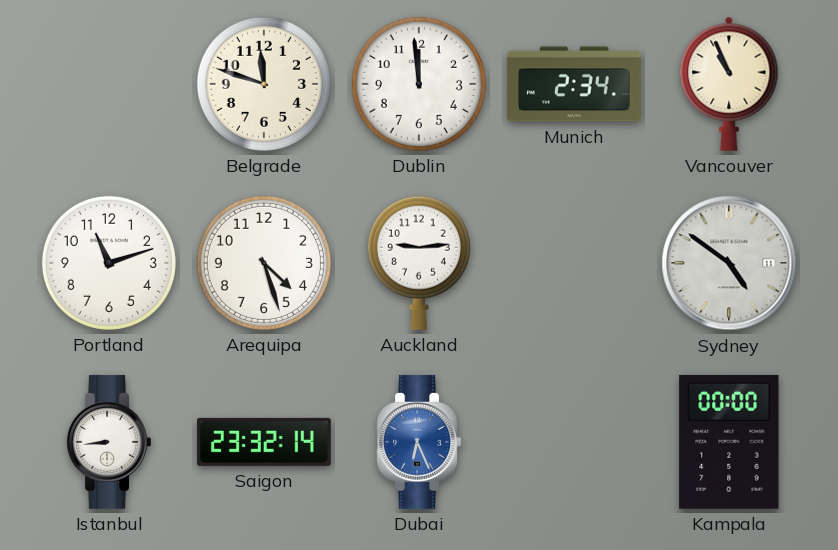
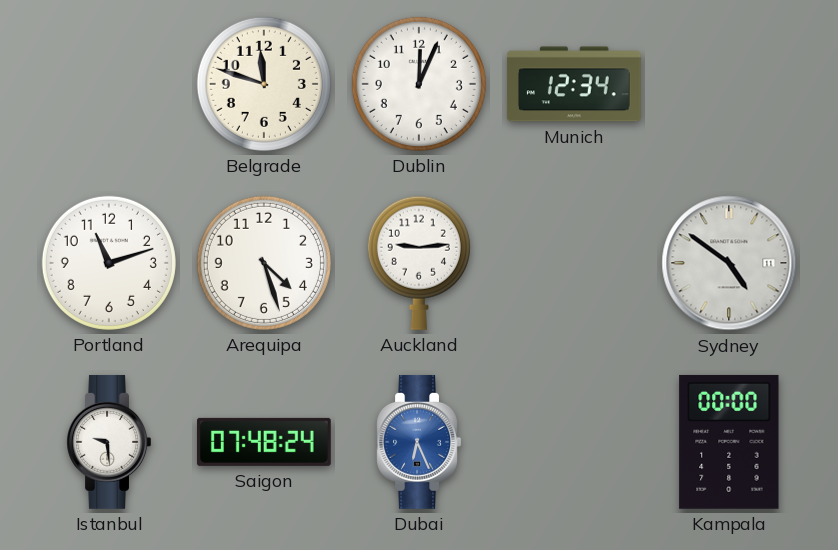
Dublin: 11:59 -> 12:04
Munich: 2:34 -> 12:34
Vancouver: 10:56 -> none
Istanbul: 8:44 -> 9:29
Saigon: 23:32 -> 07:48
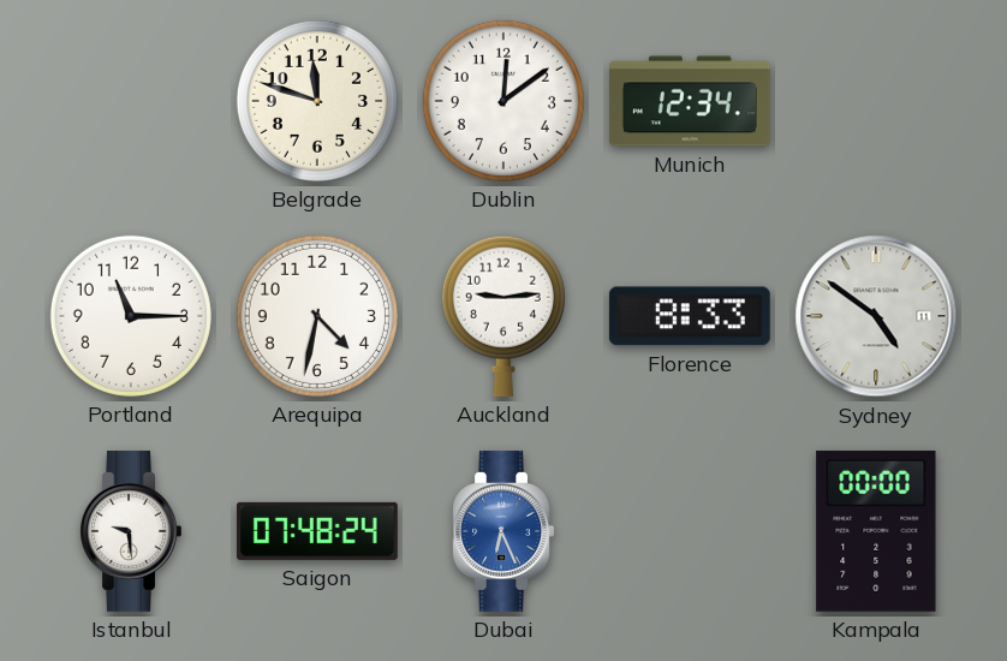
Dublin: 12:04 -> 12:09
Portland: 11:12 -> 11:15
Arequipa: 4:27 -> 4:32
Florence: none -> 8:33
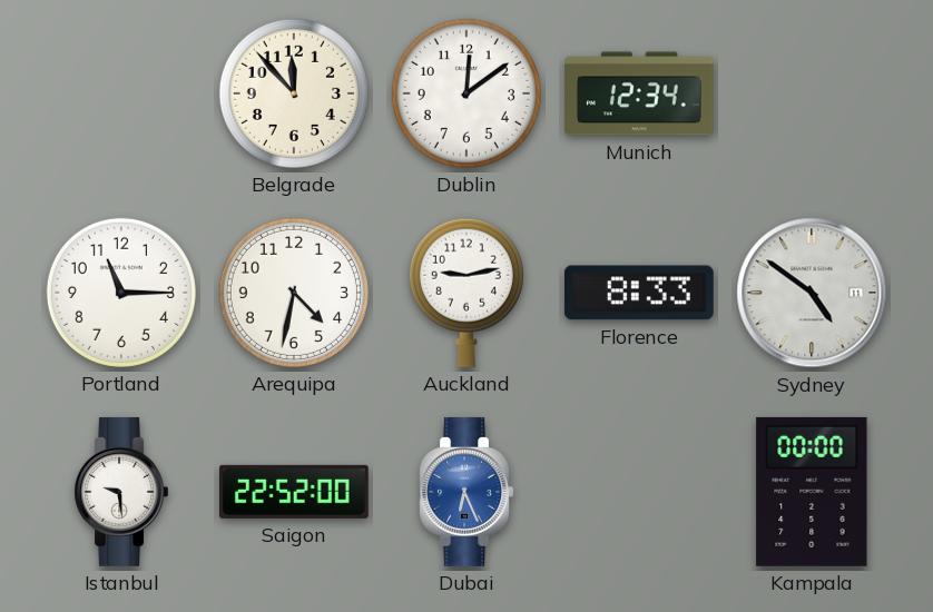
Belgrade: 11:48 -> 11:53
Auckland: 9:14 -> 9:13
Saigon: 07:48 -> 22:52
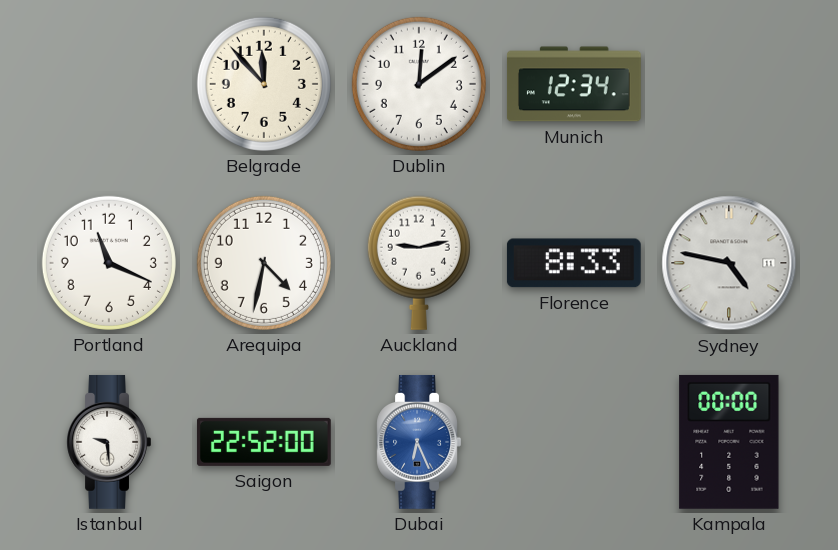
Portland: 11:15 -> 11:19
Sydney: 4:51 -> 4:47
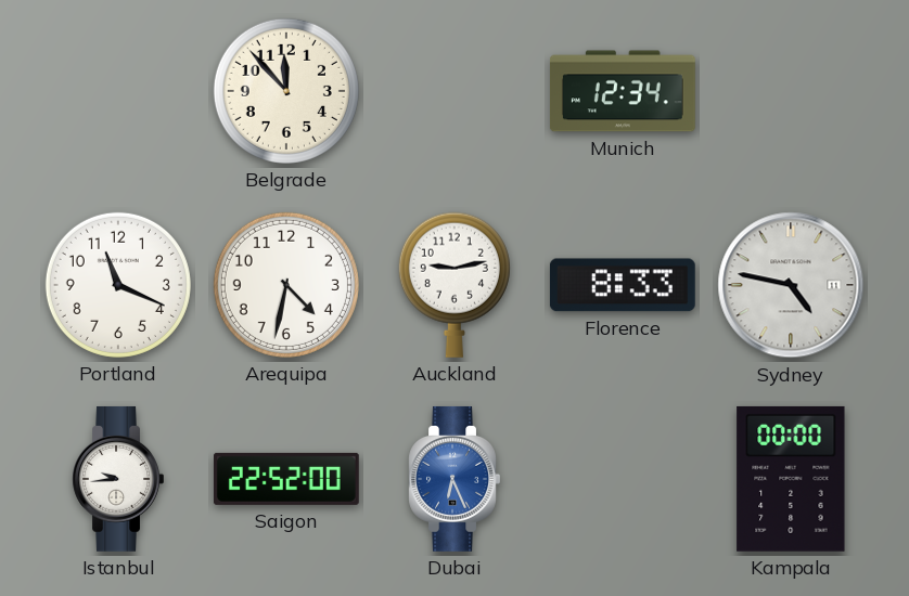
Dublin: 12:09 -> none
Istanbul: 9:29 -> 9:44
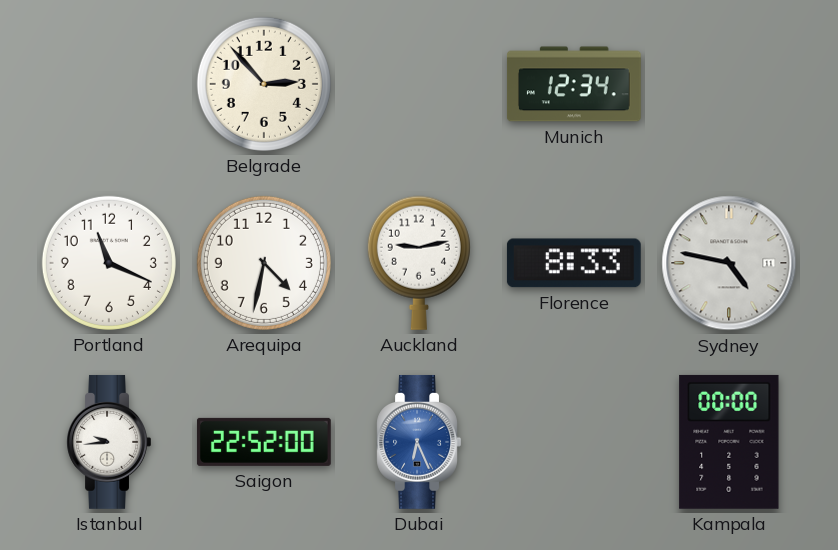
Belgrade: 11:53 -> 2:53
